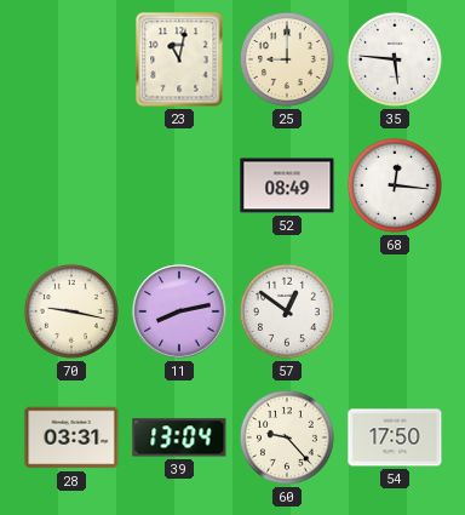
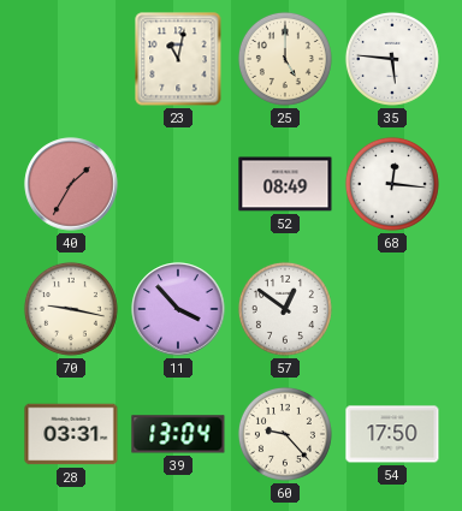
25: 9:00 -> 5:00
40: none -> 1:35
11: 8:13 -> 3:53
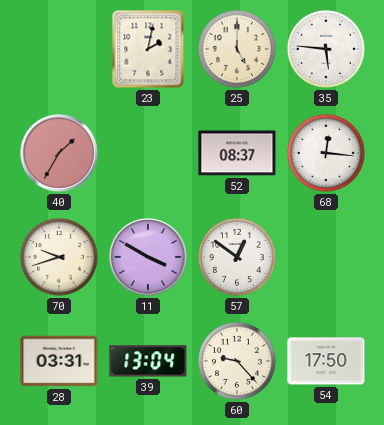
23: 11:02 -> 2:02
52: 08:49 -> 08:37
70: 9:17 -> 9:42
11: 3:53 -> 3:50
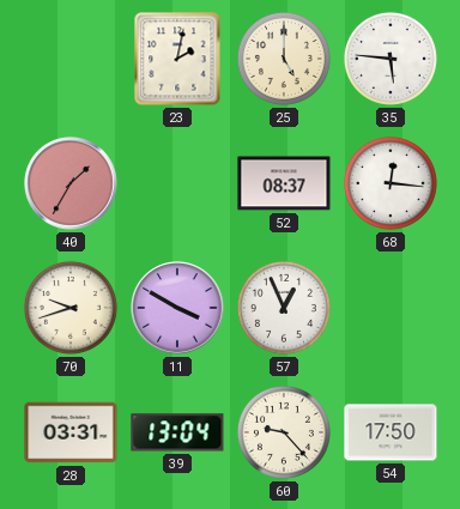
57: 12:51 -> 12:56
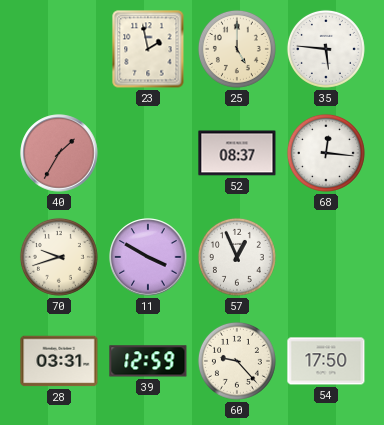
23: 2:02 -> 1:58
39: 13:04 -> 12:59
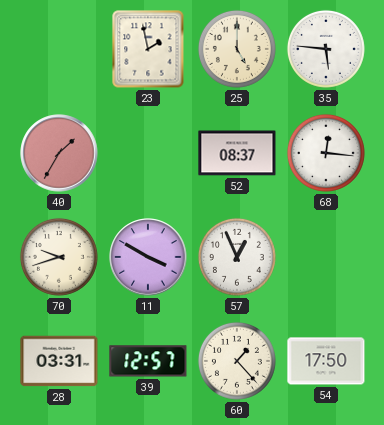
39: 12:59 -> 12:57
60: 9:23 -> 1:23
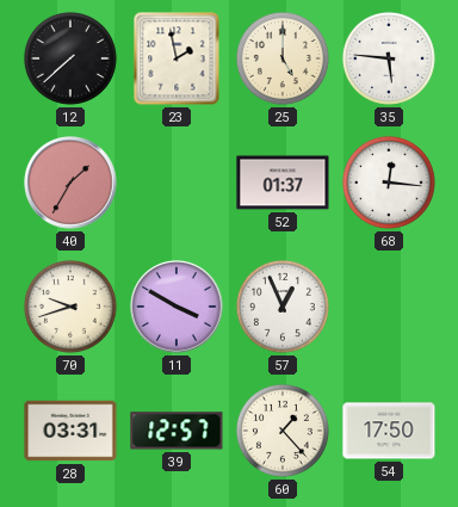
12: none -> 7:38
52: 08:37 -> 01:37
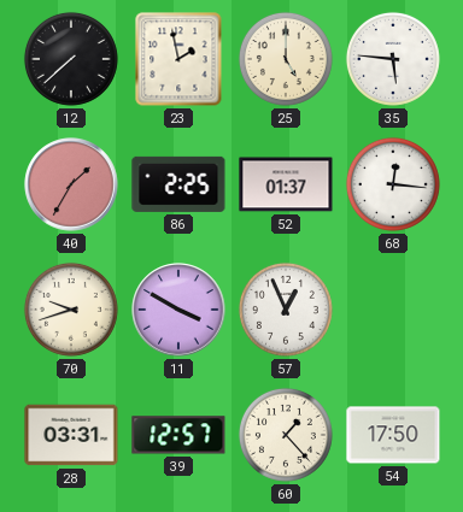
86: none -> 2:25
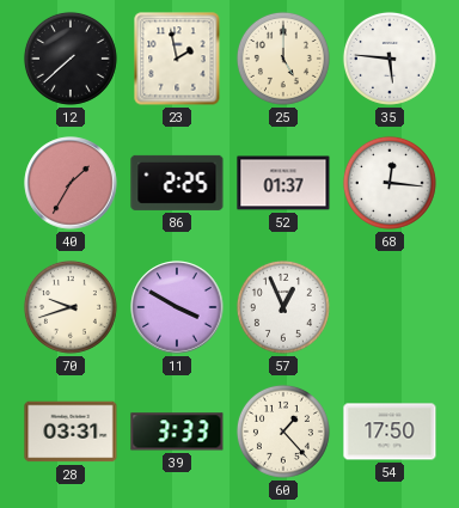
39: 12:57 -> 3:33
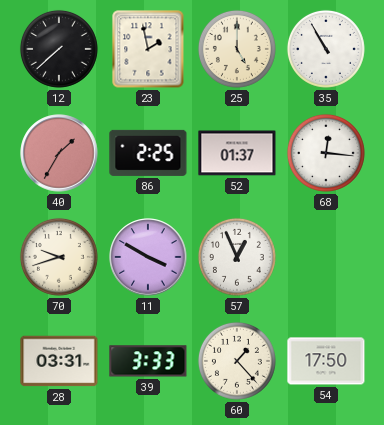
35: 5:46 -> 10:55
